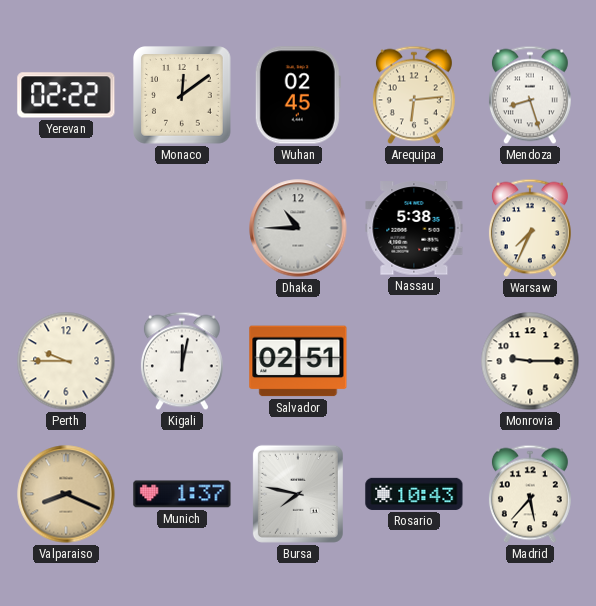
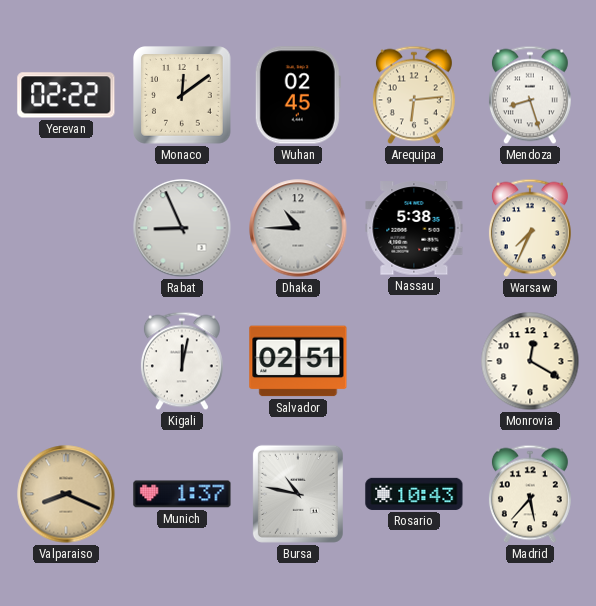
Rabat: none -> 8:56
Perth: 9:45 -> none
Monrovia: 9:15 -> 12:20
Bursa: 7:47 -> 10:47
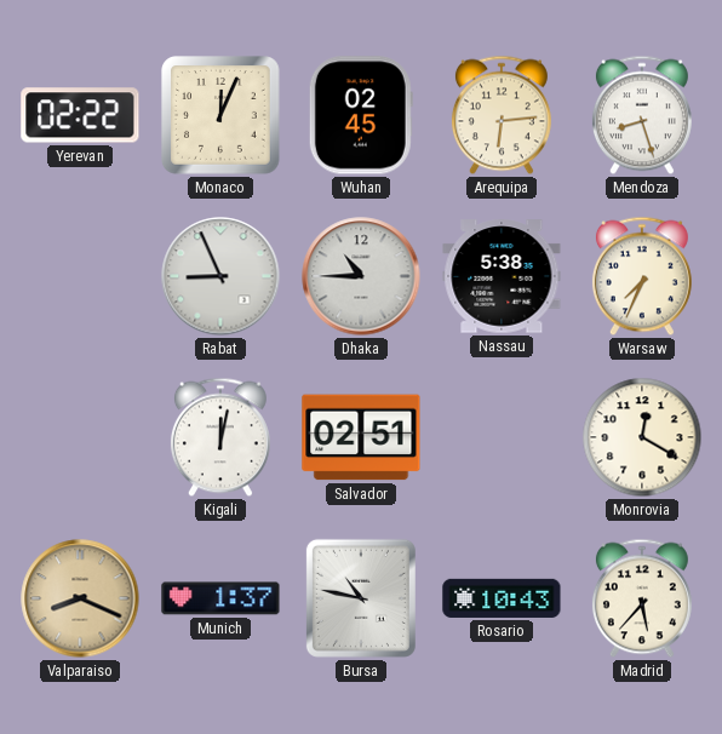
Monaco: 12:09 -> 12:04
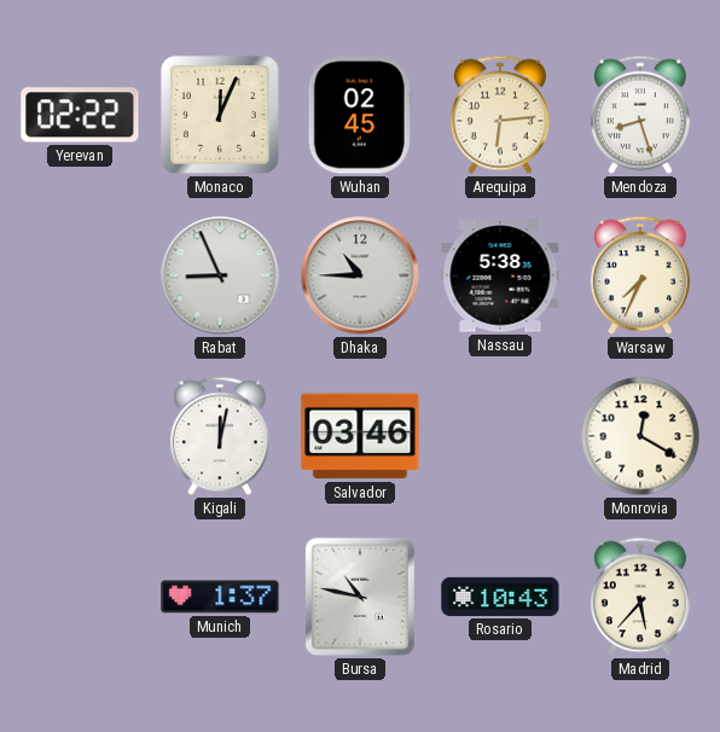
Salvador: 02:51 -> 03:46
Valparaiso: 8:19 -> none
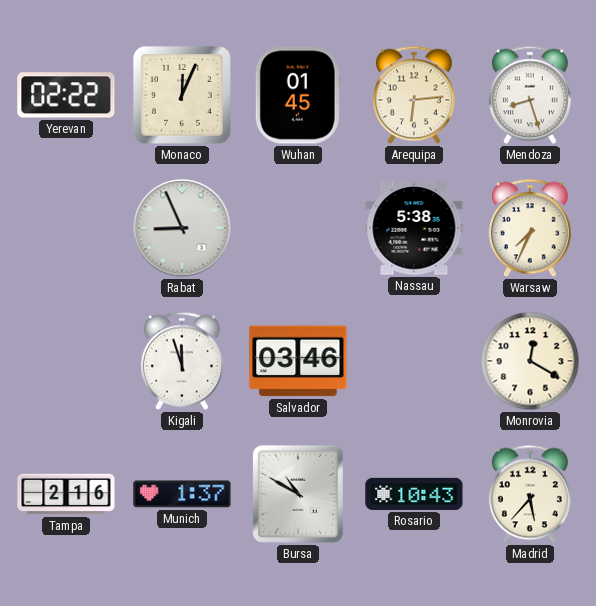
Wuhan: 02:45 -> 01:45
Dhaka: 10:45 -> none
Kigali: 12:02 -> 11:57
Tampa: none -> 2:16
Bursa: 10:47 -> 10:50
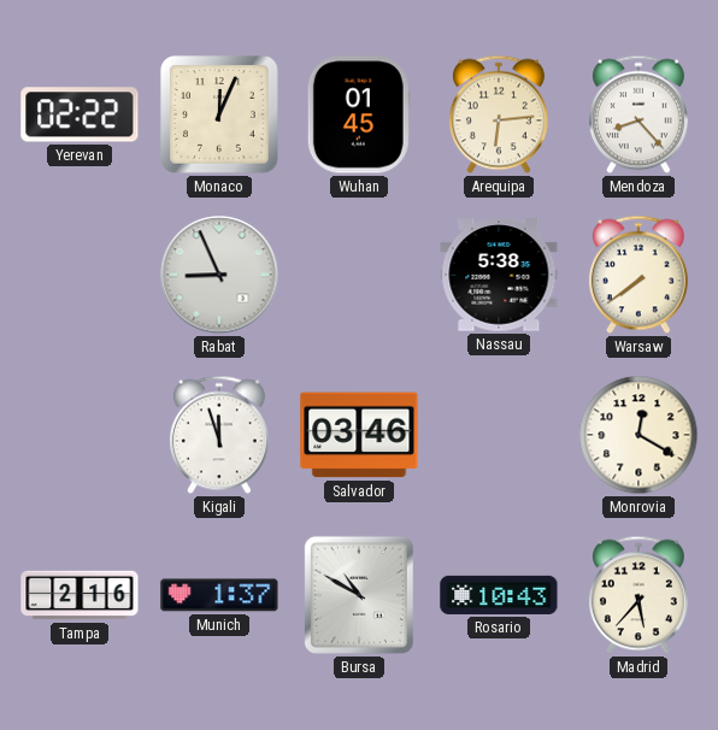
Mendoza: 8:27 -> 8:23
Warsaw: 7:34 -> 7:39
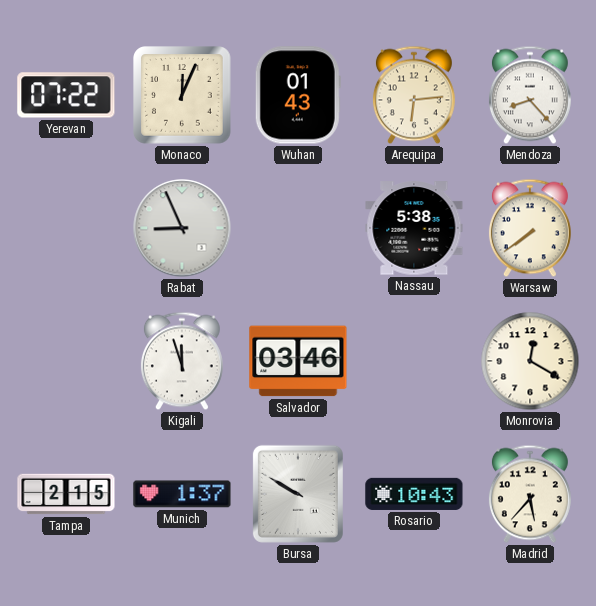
Yerevan: 02:22 -> 07:22
Wuhan: 01:45 -> 01:43
Tampa: 2:16 -> 2:15
Bursa: 10:50 -> 9:50
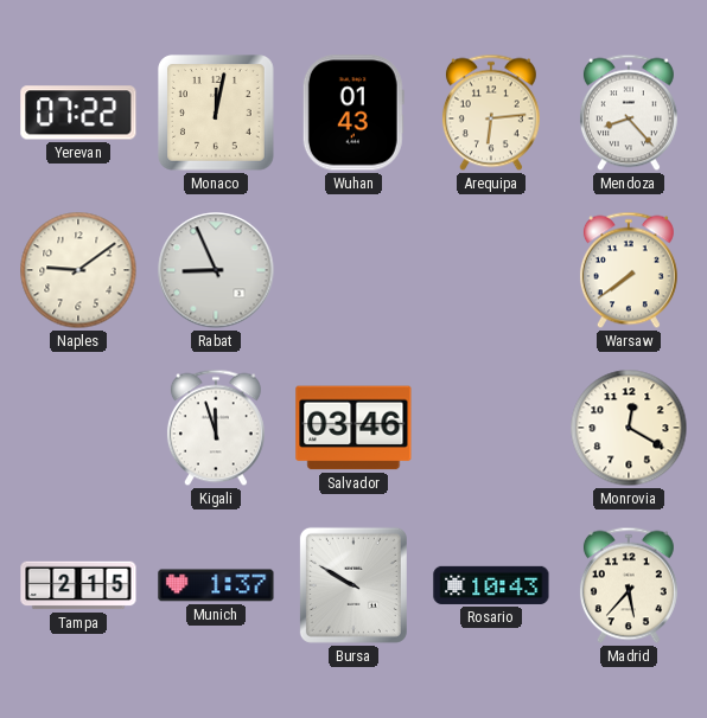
Monaco: 12:04 -> 12:02
Naples: none -> 9:09
Nassau: 5:38 -> none
